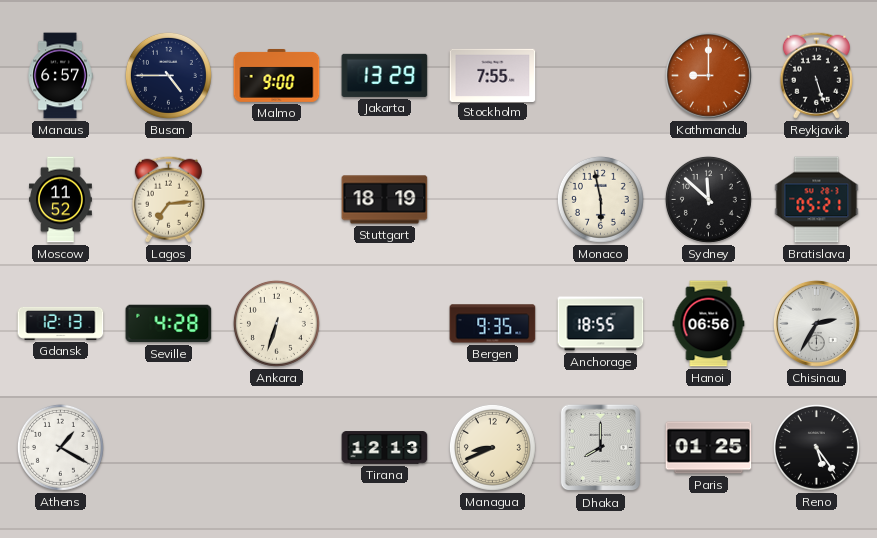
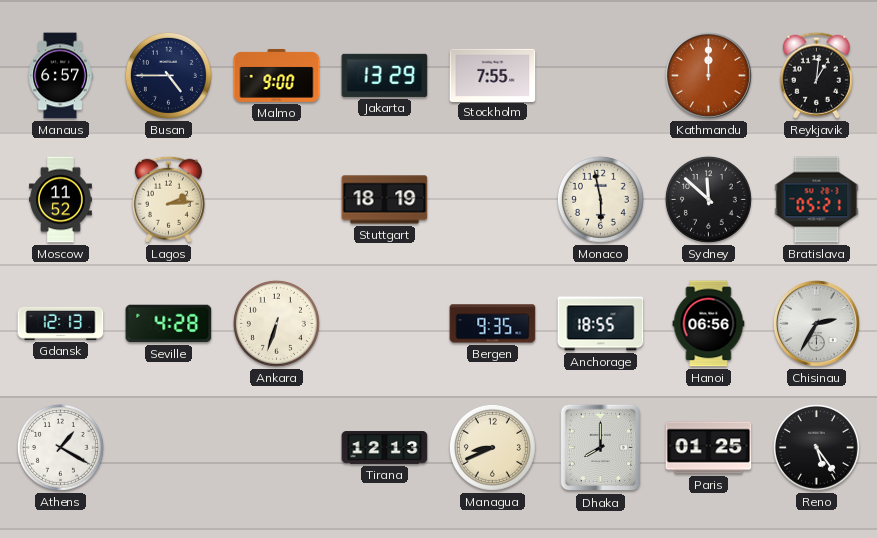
Kathmandu: 9:00 -> 12:00
Reykjavik: 5:27 -> 1:01
Lagos: 7:14 -> 2:14
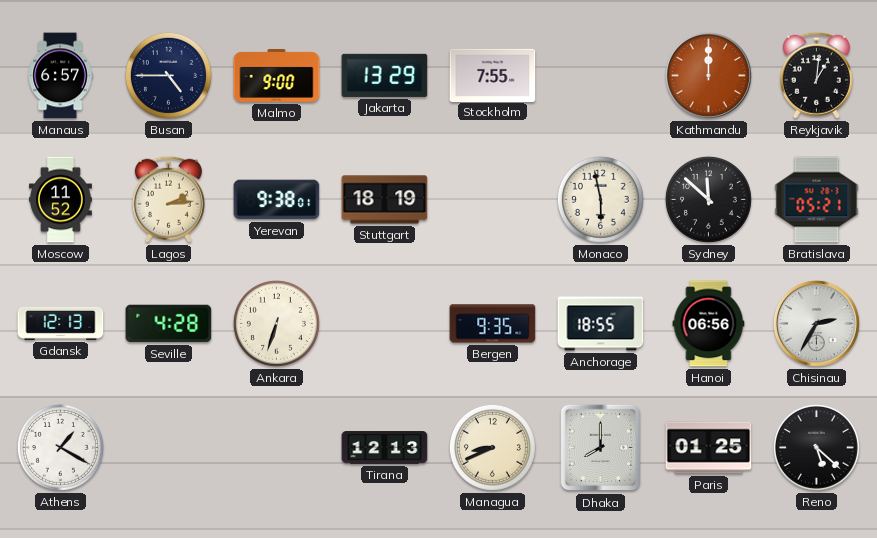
Yerevan: none -> 9:38
Reno: 5:24 -> 5:22
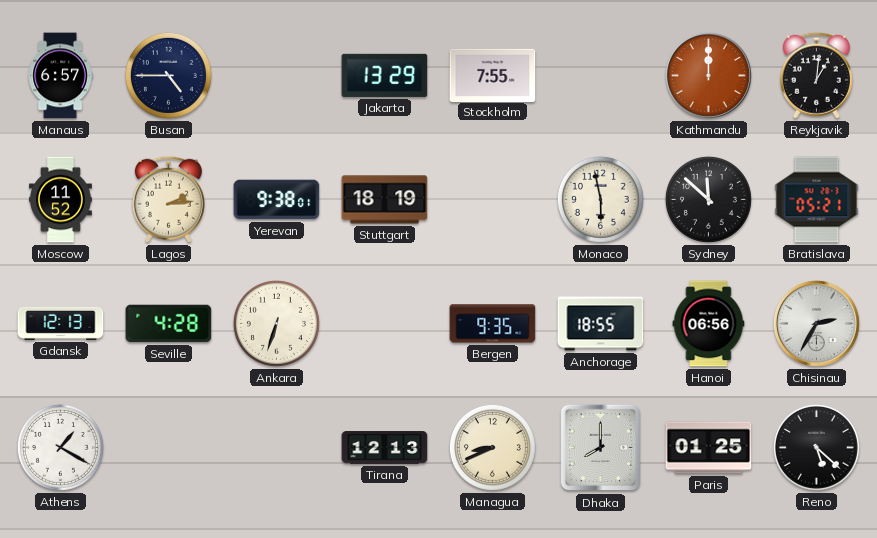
Malmo: 9:00 -> none
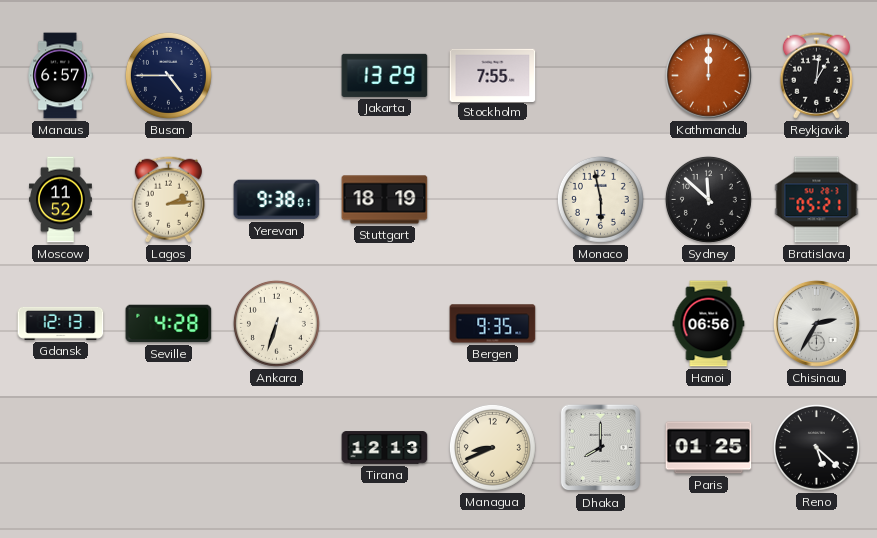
Anchorage: 18:55 -> none
Athens: 1:20 -> none
